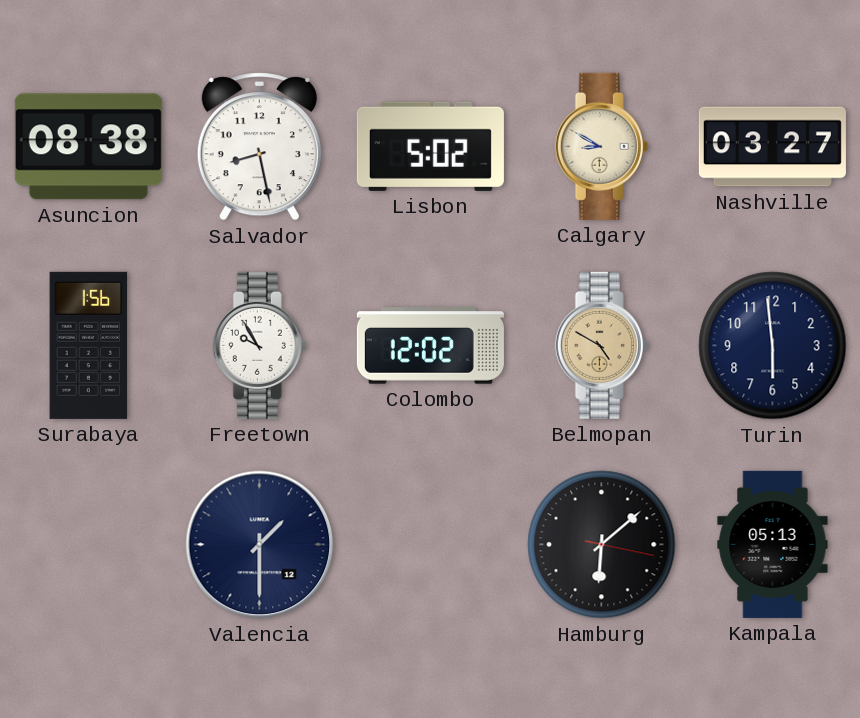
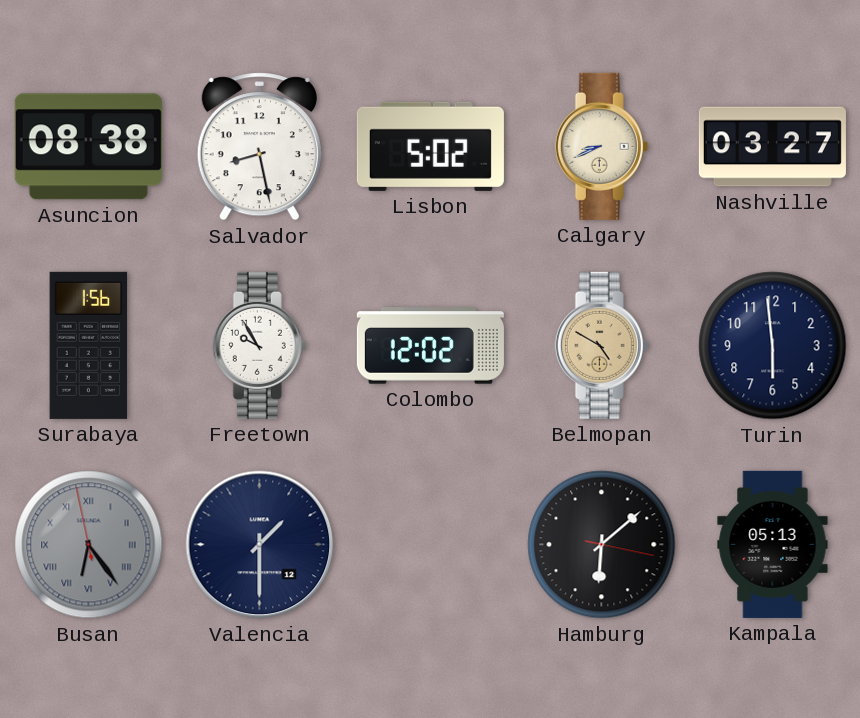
Calgary: 8:50 -> 8:41
Busan: none -> 6:23
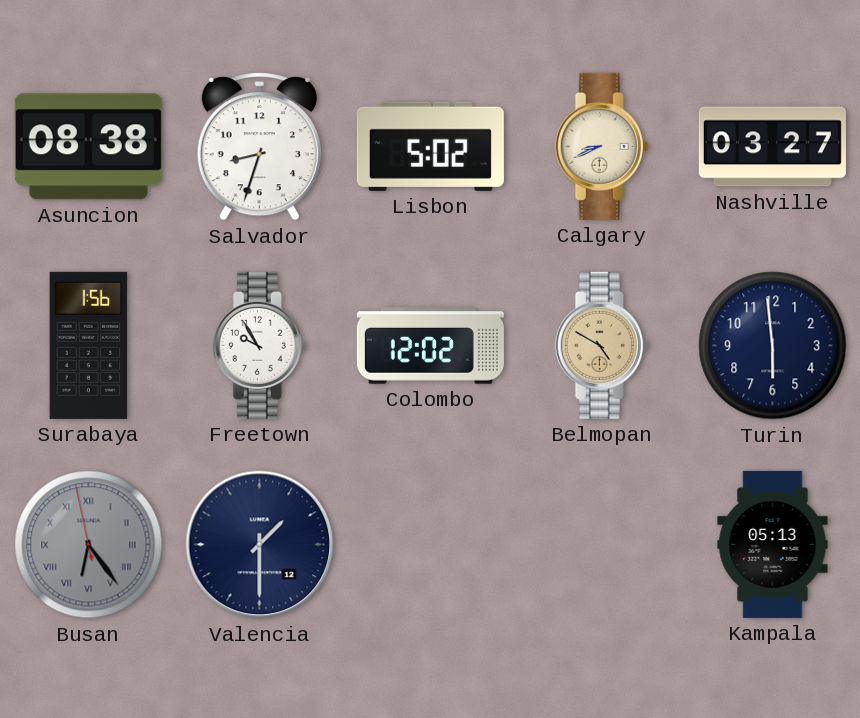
Salvador: 8:28 -> 8:33
Hamburg: 6:08 -> none
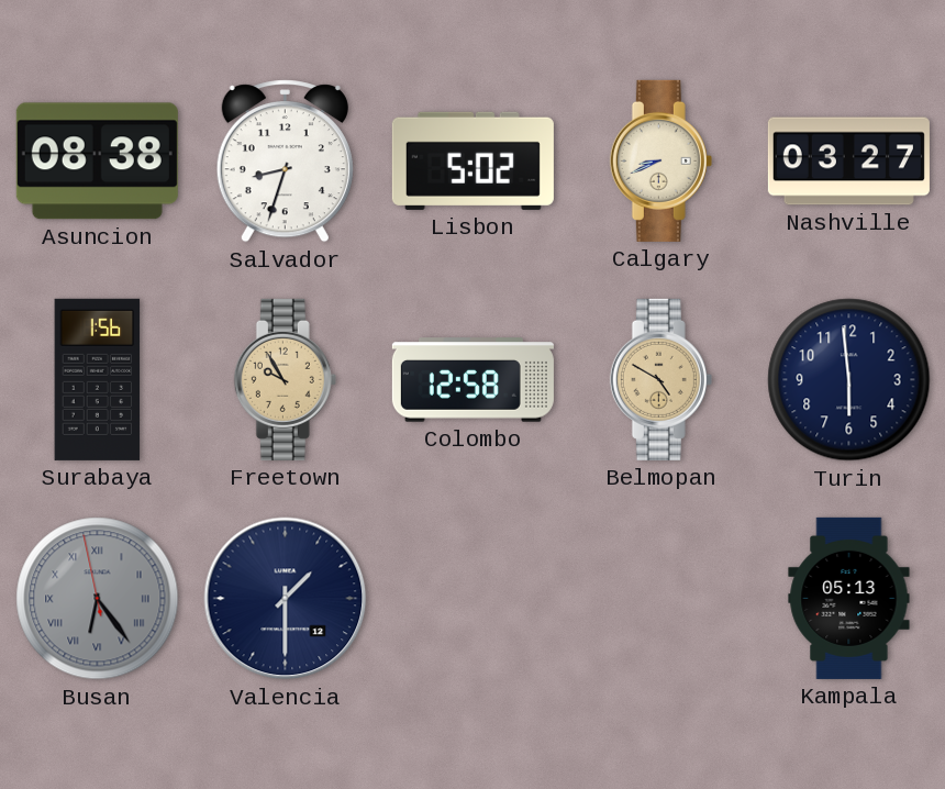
Freetown dial: white -> champagne
Colombo: 12:02 -> 12:58
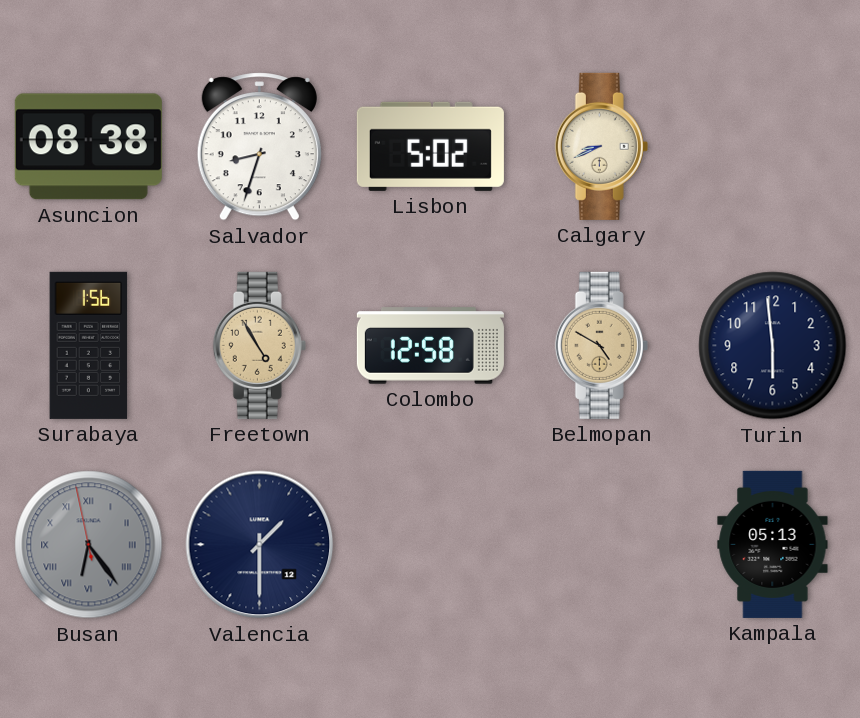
Nashville: 03:27 -> none
Freetown: 9:55 -> 4:55
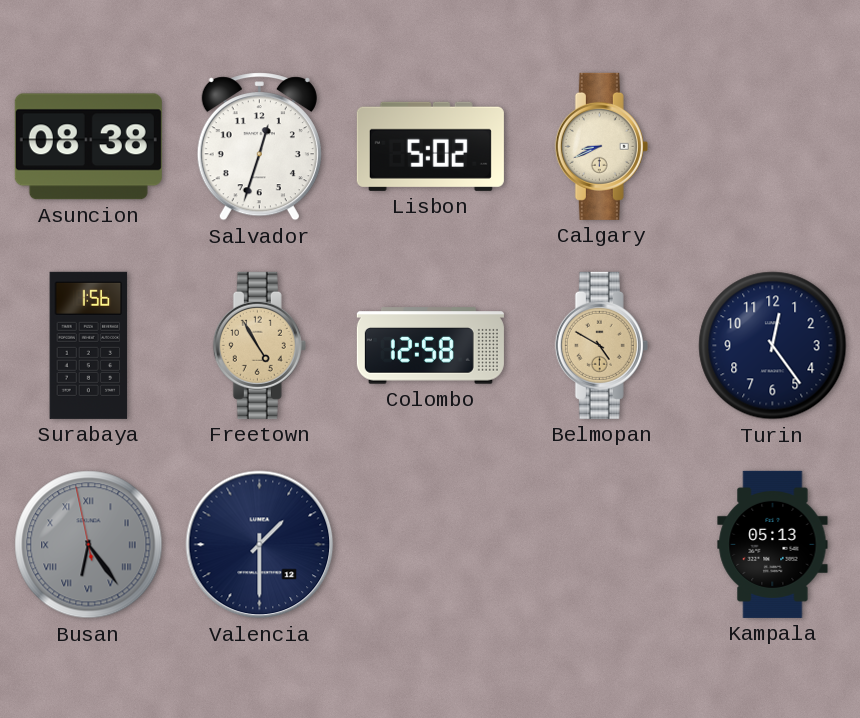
Salvador: 8:33 -> 12:33
Turin: 5:59 -> 12:24
